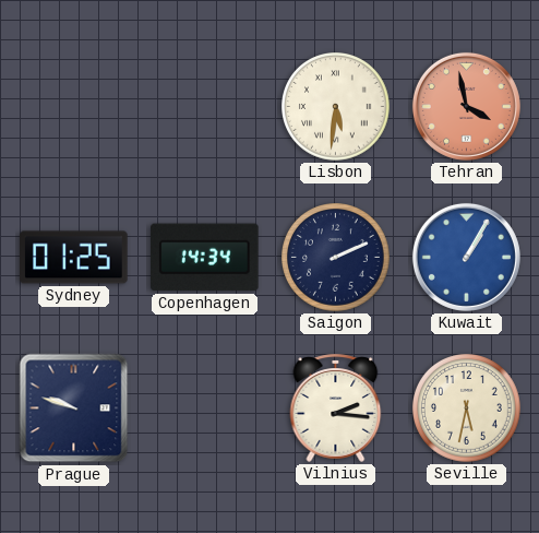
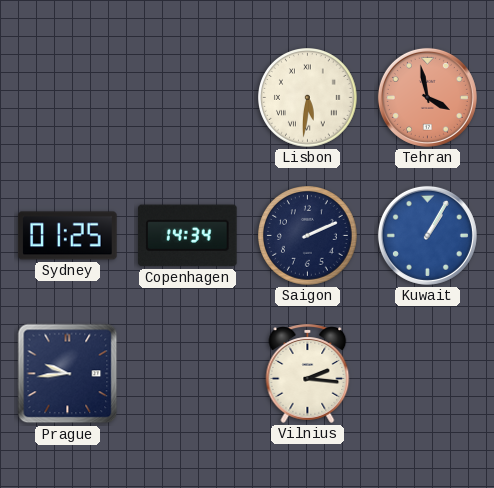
Prague: 9:48 -> 9:44
Seville: 5:32 -> none
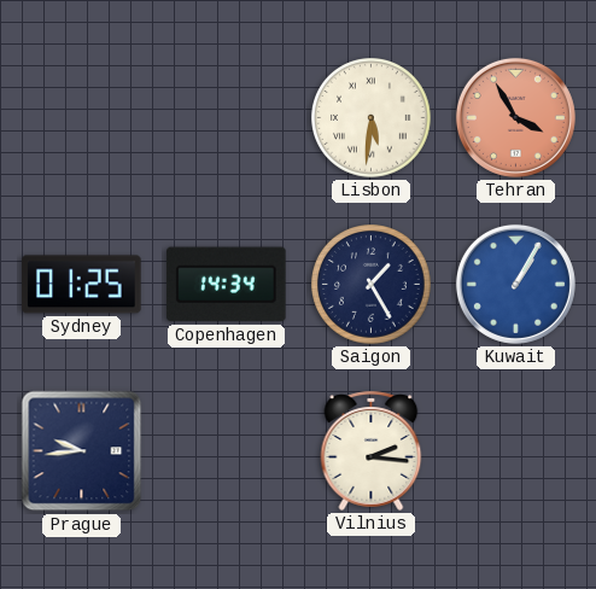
Tehran: 3:58 -> 3:55
Saigon: 2:11 -> 1:25
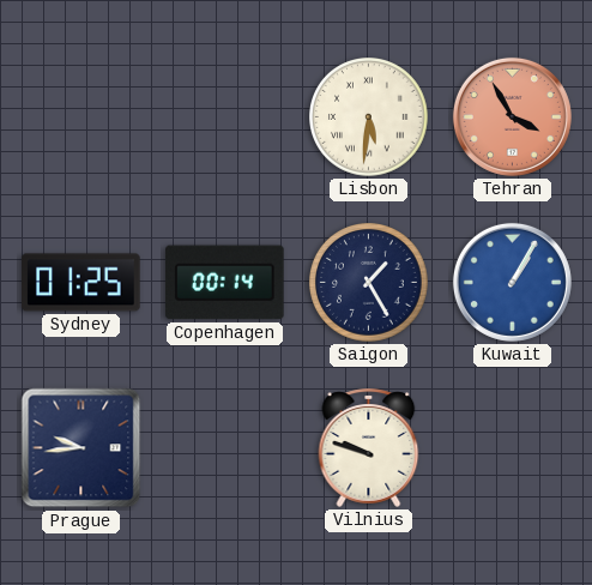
Copenhagen: 14:34 -> 00:14
Vilnius: 2:16 -> 9:48
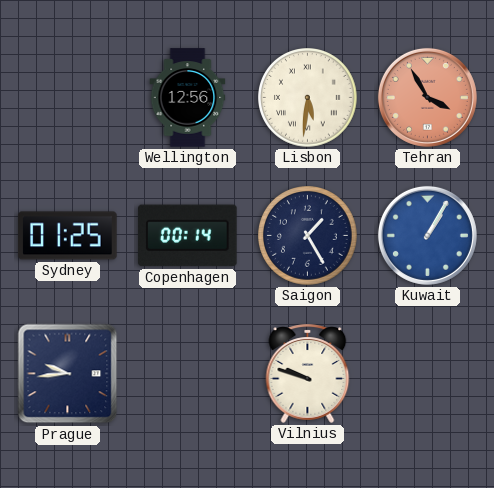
Wellington: none -> 12:56
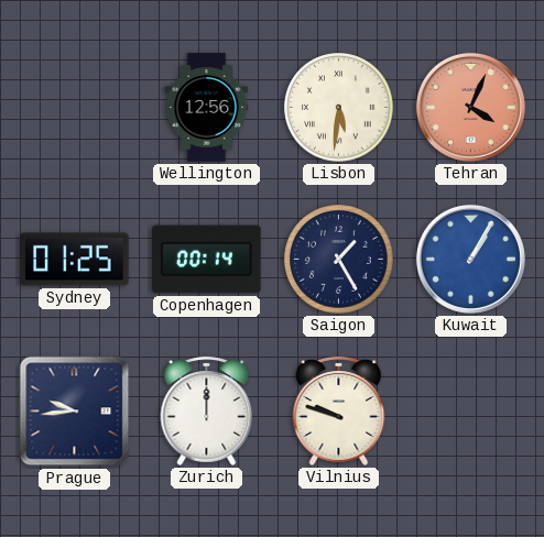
Tehran: 3:55 -> 4:04
Zurich: none -> 12:00
